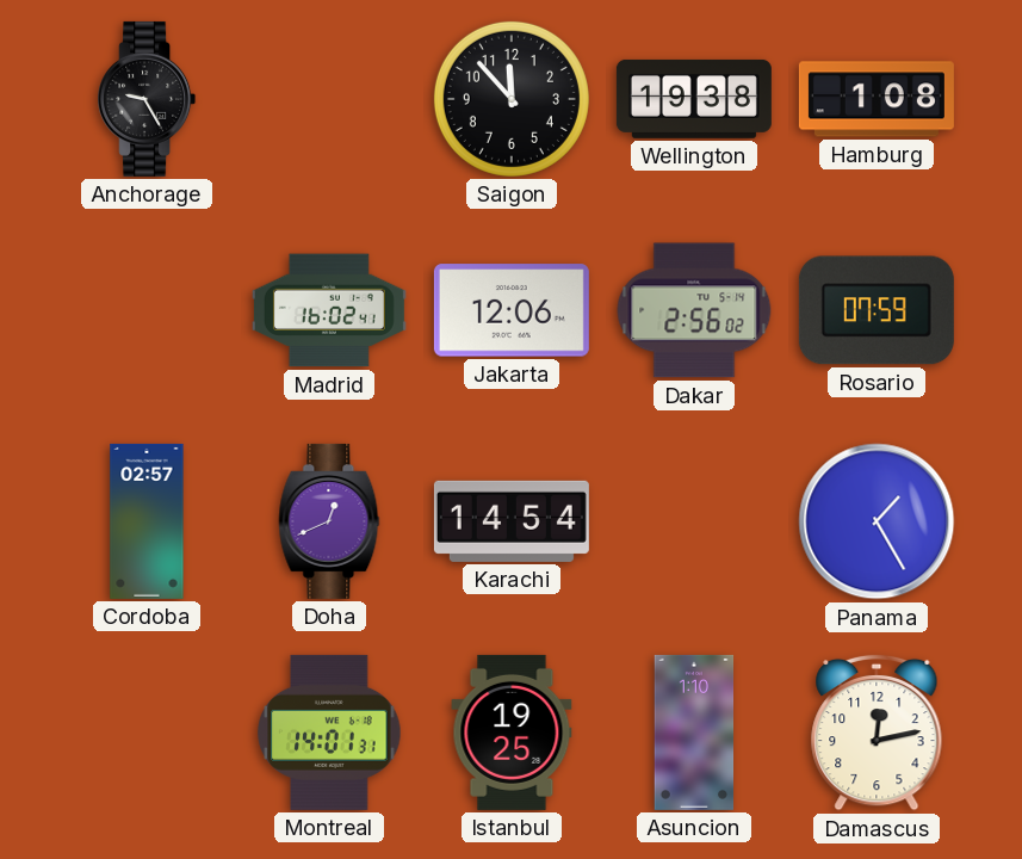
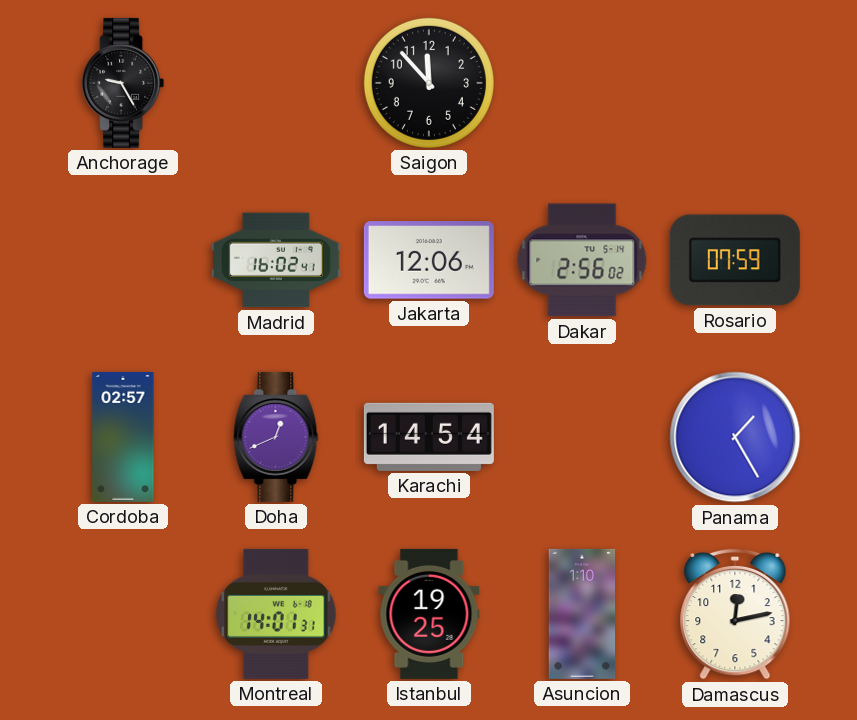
Wellington: 19:38 -> none
Hamburg: 1:08 -> none
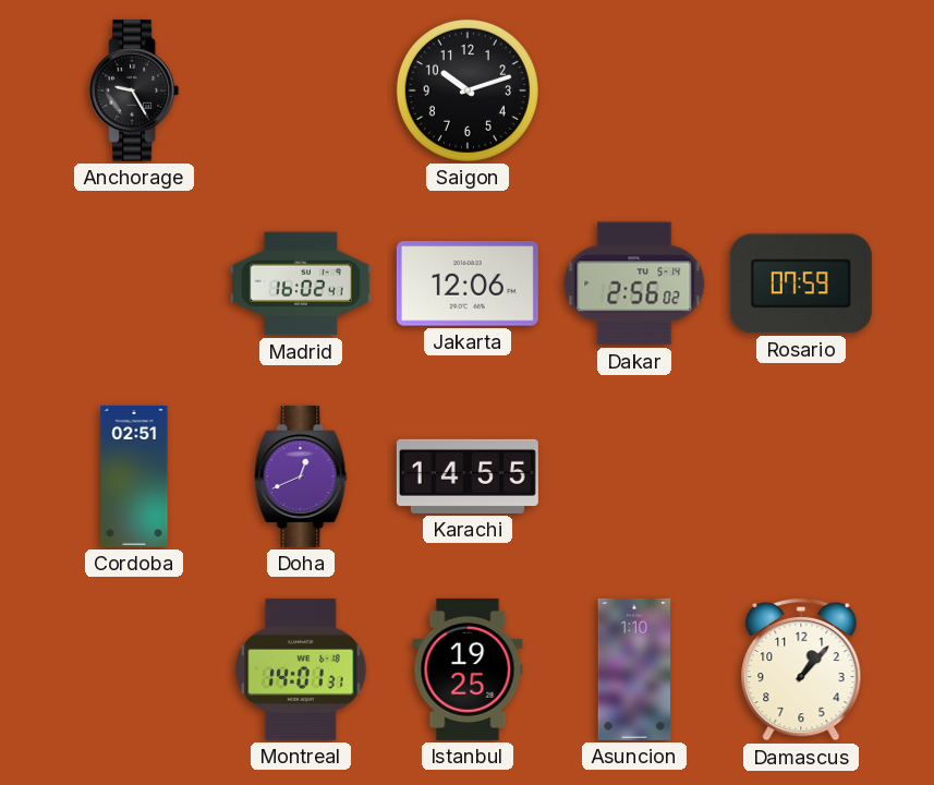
Saigon: 11:53 -> 10:12
Cordoba: 02:57 -> 02:51
Karachi: 14:54 -> 14:55
Panama: 1:25 -> none
Damascus: 12:13 -> 1:07
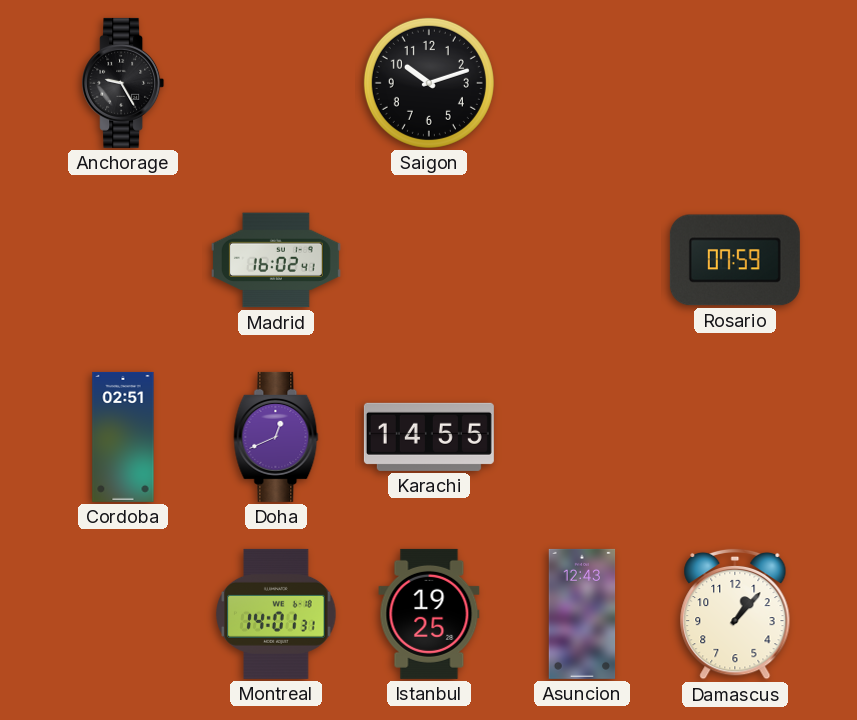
Jakarta: 12:06 -> none
Dakar: 2:56 -> none
Asuncion: 1:10 -> 12:43
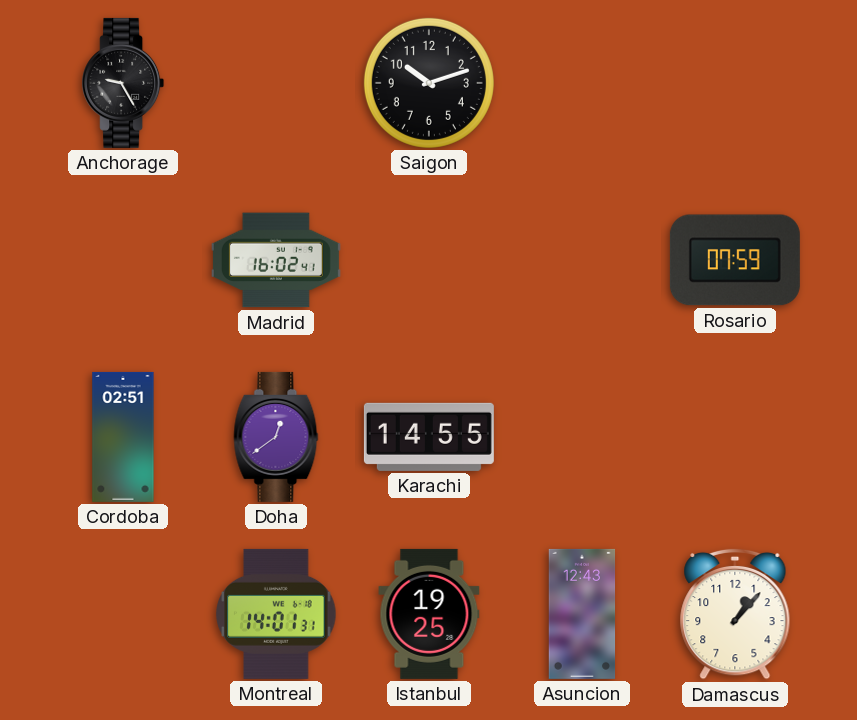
Doha: 12:41 -> 12:39
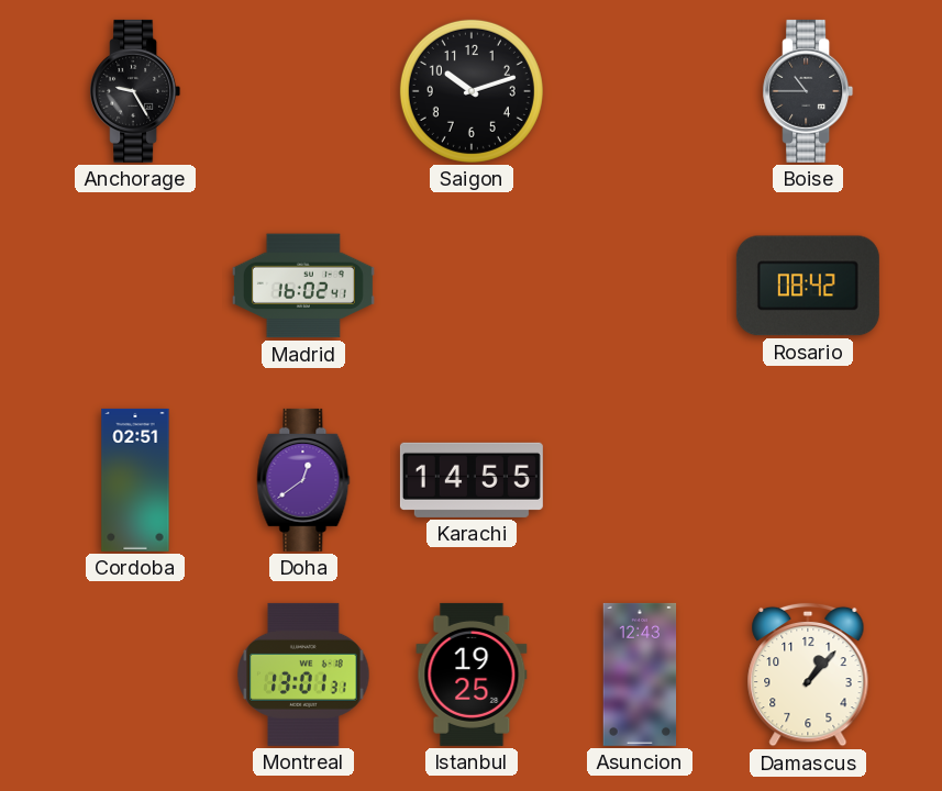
Boise: none -> 10:45
Rosario: 07:59 -> 08:42
Montreal: 14:01 -> 13:01
